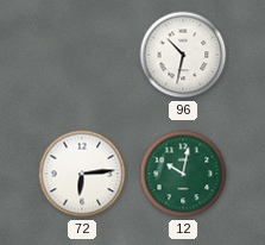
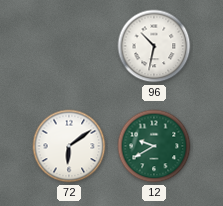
72: 6:14 -> 6:09
12: 10:02 -> 9:40
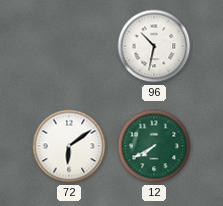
12: 9:40 -> 7:40
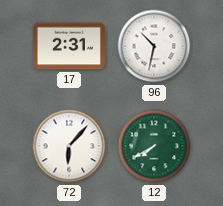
17: none -> 2:31
72: 6:09 -> 6:07
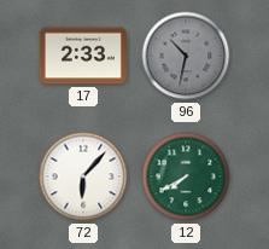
17: 2:31 -> 2:33
96 dial: white -> grey
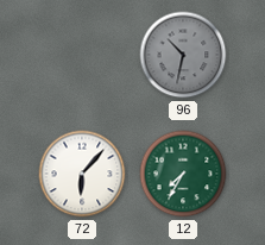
17: 2:33 -> none
12: 7:40 -> 7:35
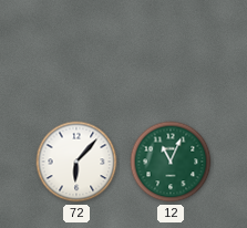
96: 10:32 -> none
12: 7:35 -> 11:04
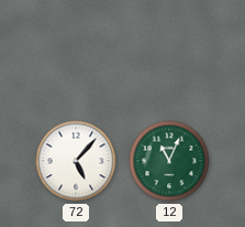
72: 6:07 -> 5:07
